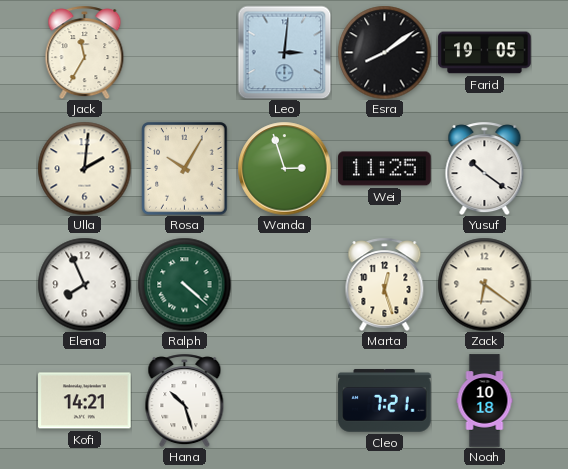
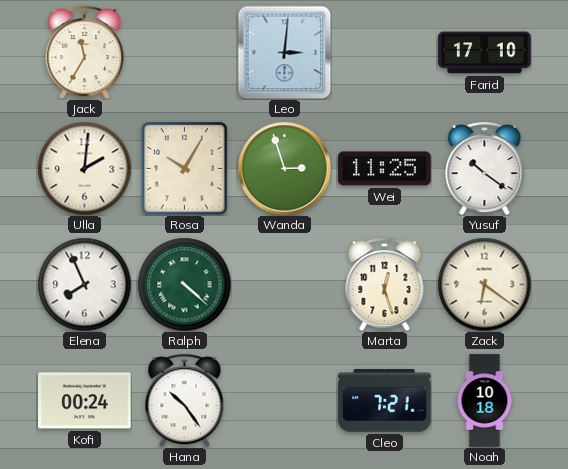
Esra: 8:09 -> none
Farid: 19:05 -> 17:10
Kofi: 14:21 -> 00:24
Hana: 10:27 -> 10:24
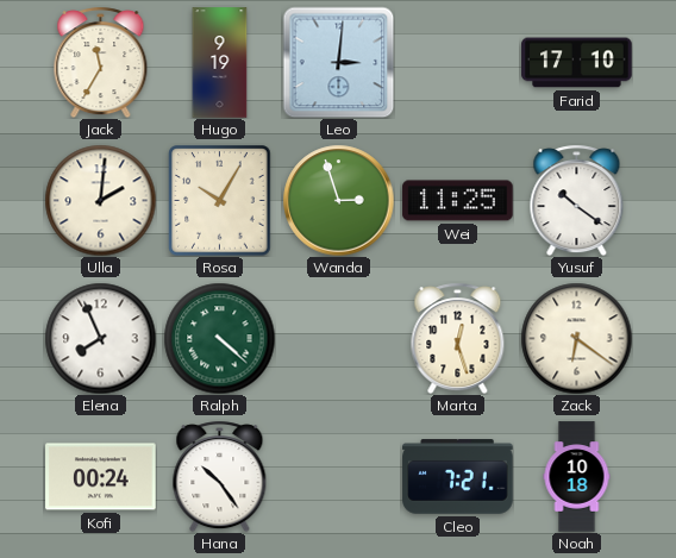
Hugo: none -> 9:19
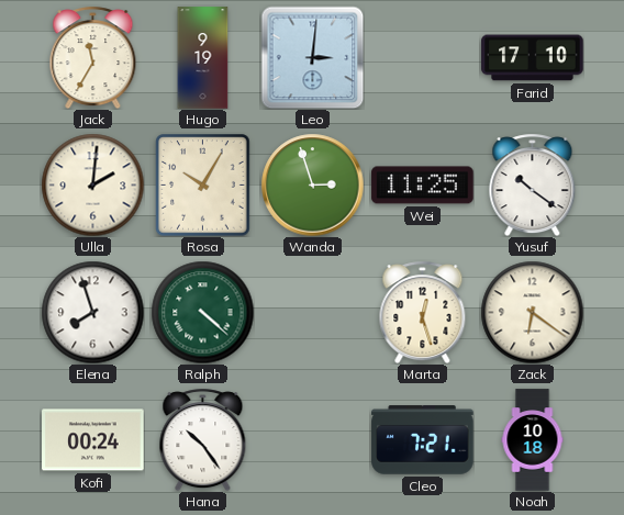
Elena: 7:56 -> 7:57
